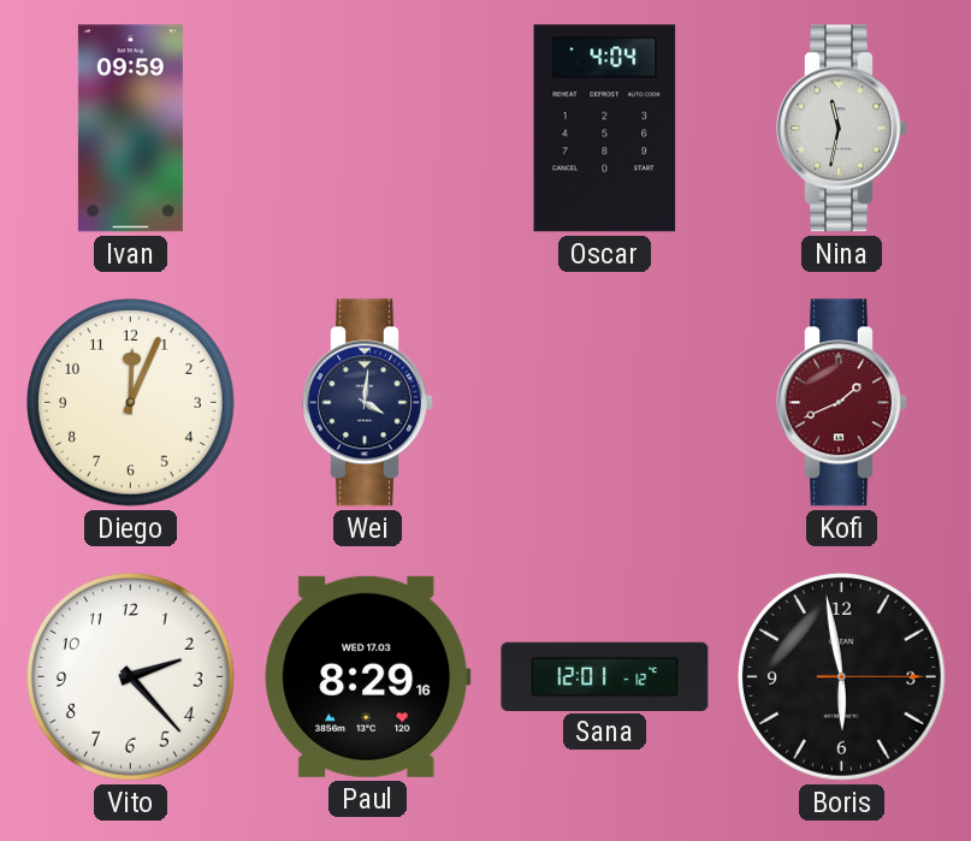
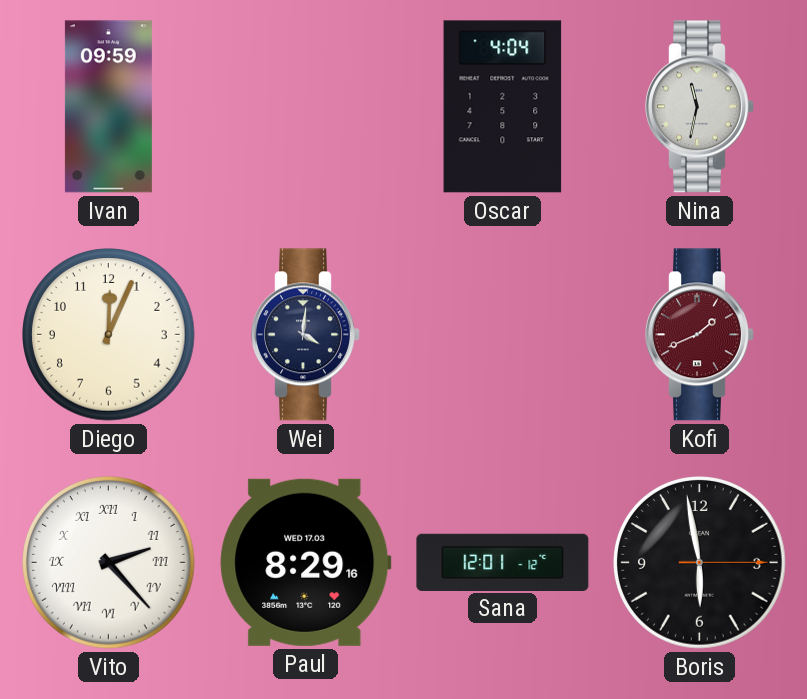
Vito numerals: Arabic -> Roman
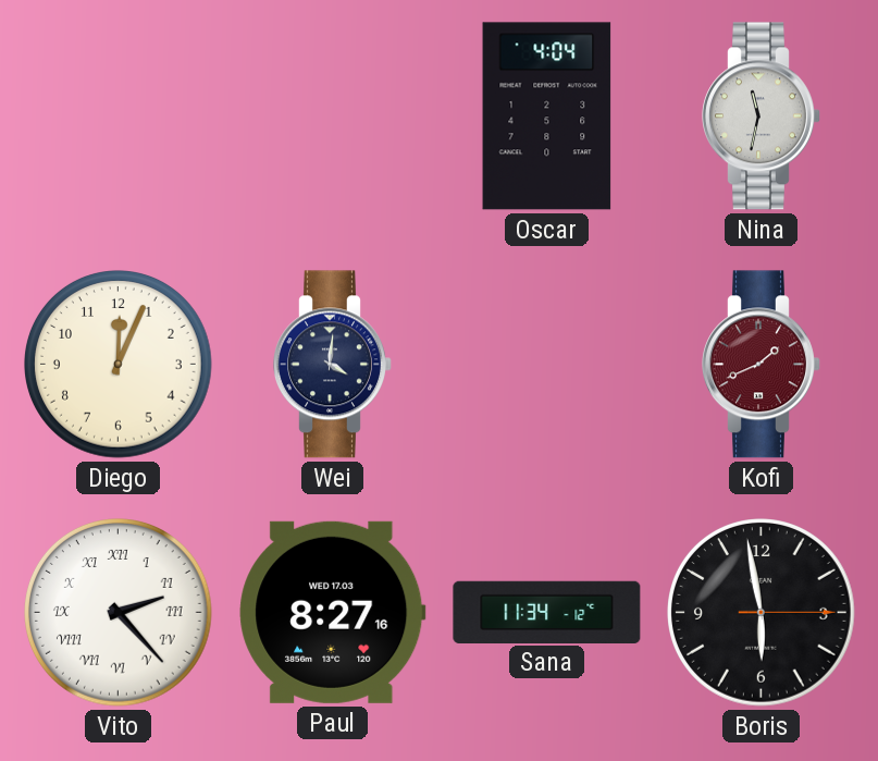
Ivan: 09:59 -> none
Paul: 8:29 -> 8:27
Sana: 12:01 -> 11:34
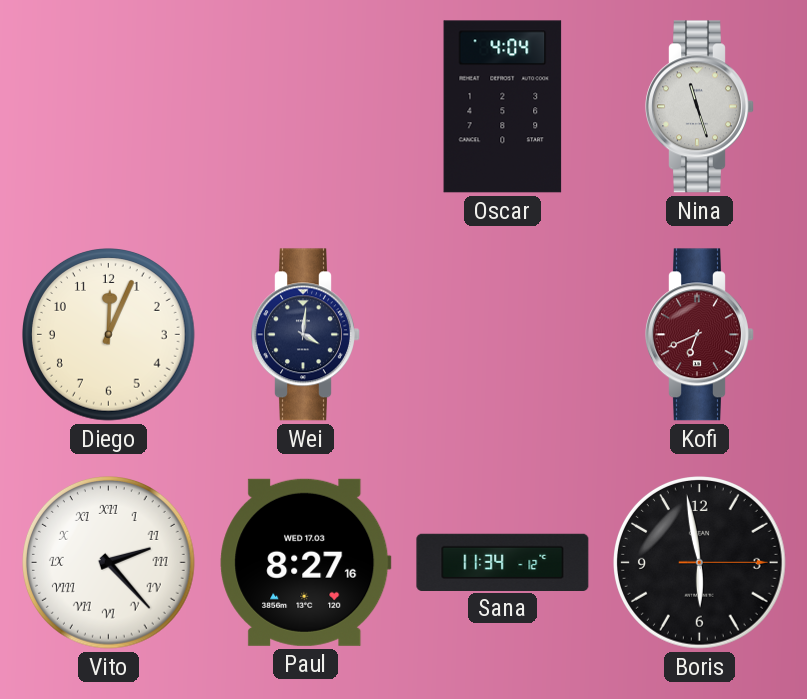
Nina: 11:32 -> 11:27
Kofi: 1:41 -> 6:41
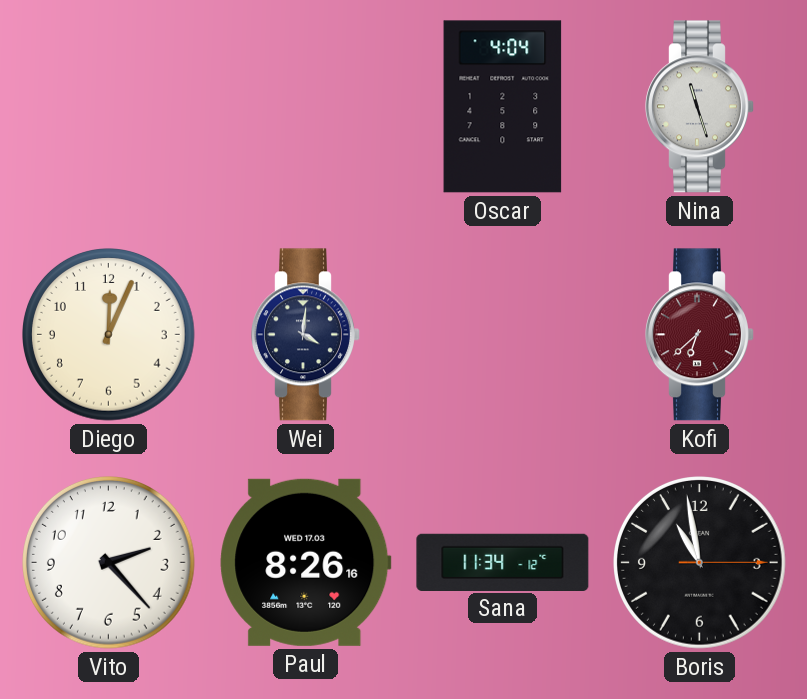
Kofi: 6:41 -> 6:38
Vito numerals: Roman -> Arabic
Paul: 8:27 -> 8:26
Boris: 5:58 -> 10:58
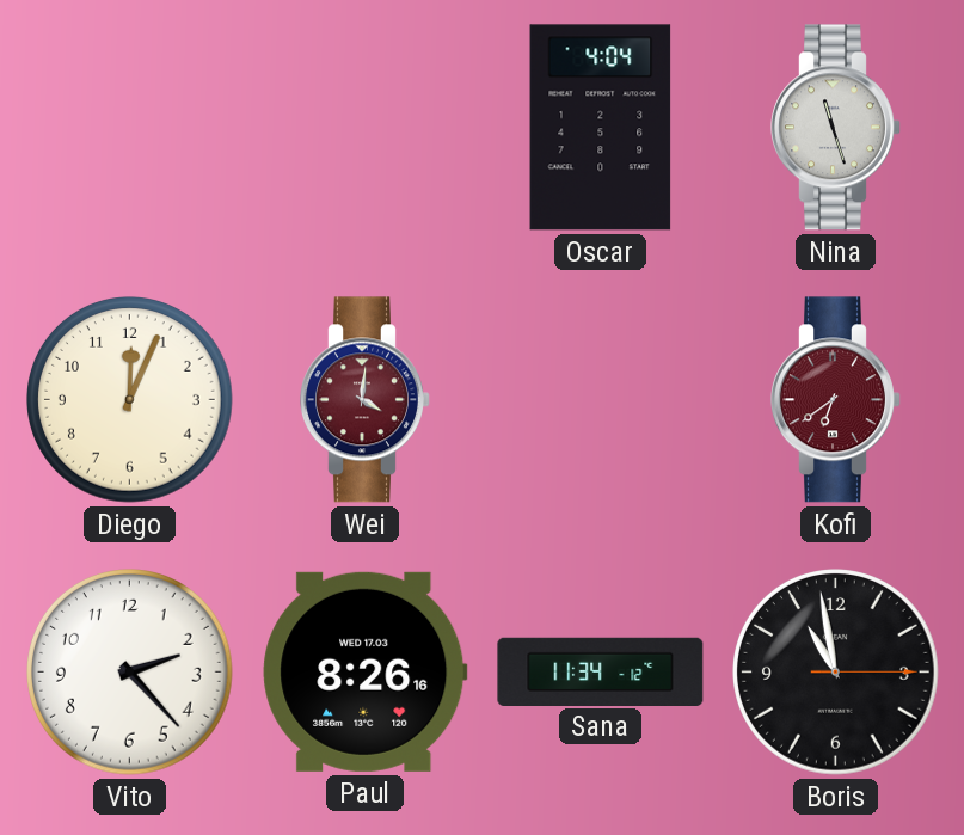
Wei dial: navy -> burgundy
Kofi: 6:38 -> 6:39
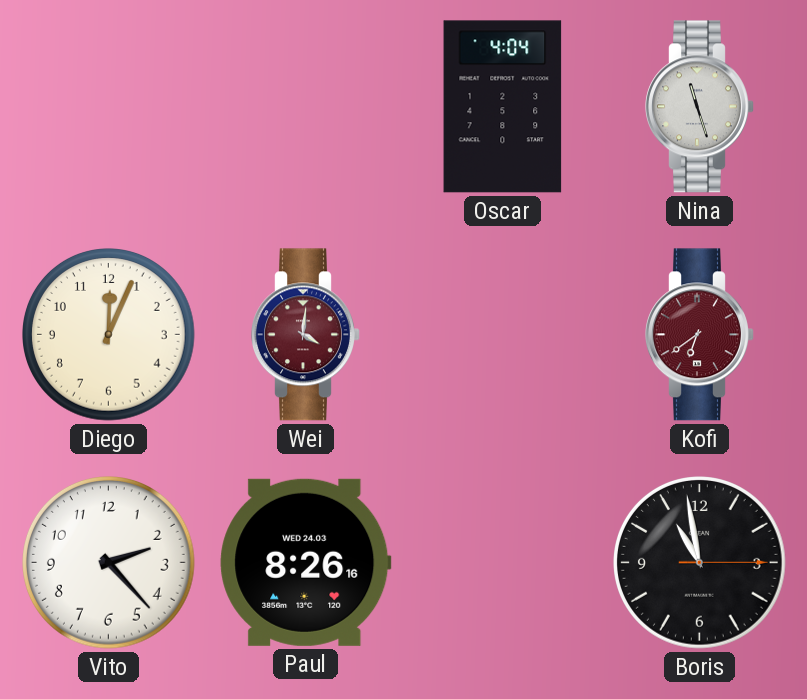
Paul date: WED 17.03 -> WED 24.03
Sana: 11:34 -> none
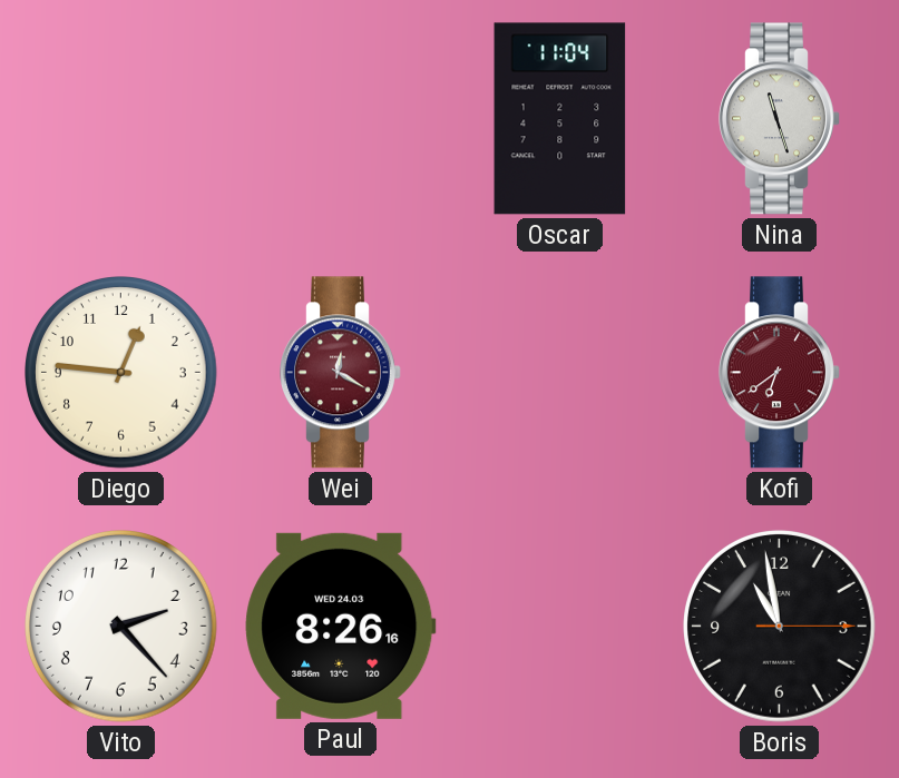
Oscar: 4:04 -> 11:04
Diego: 12:04 -> 12:46
Wei: 4:01 -> 12:20
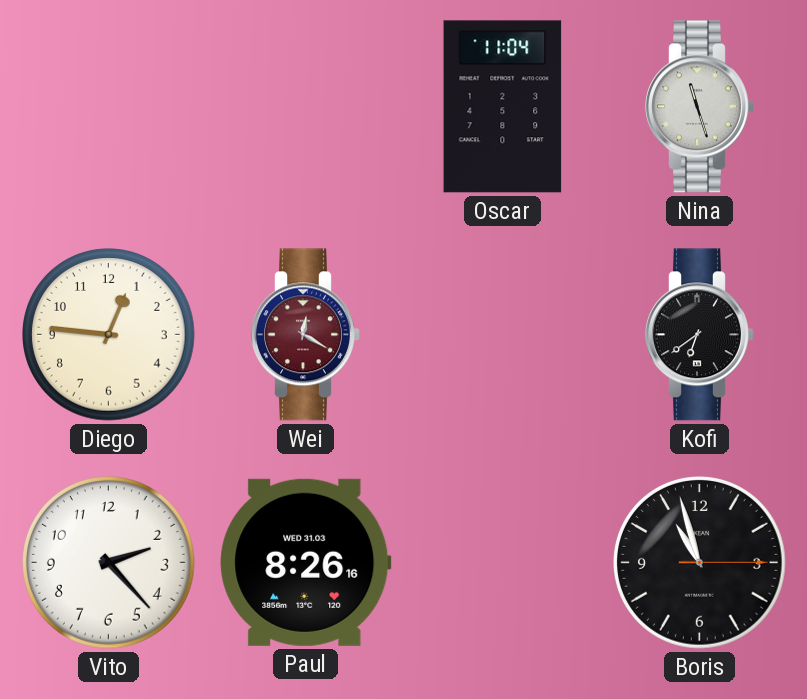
Kofi dial: burgundy -> black
Paul date: WED 24.03 -> WED 31.03
Boris: 10:58 -> 10:57
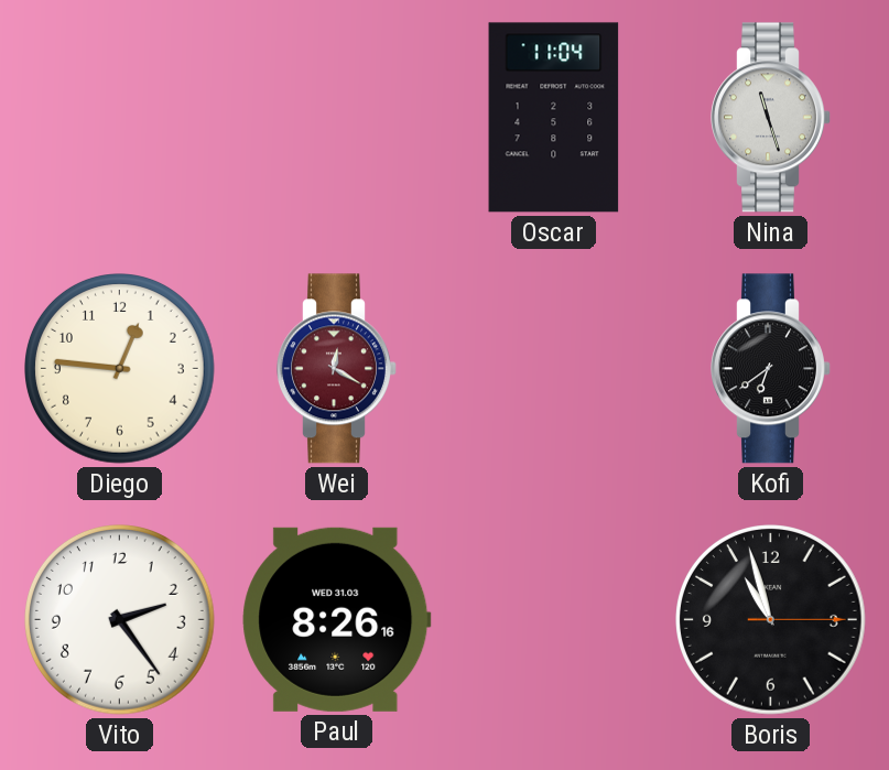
Vito: 2:23 -> 2:24
